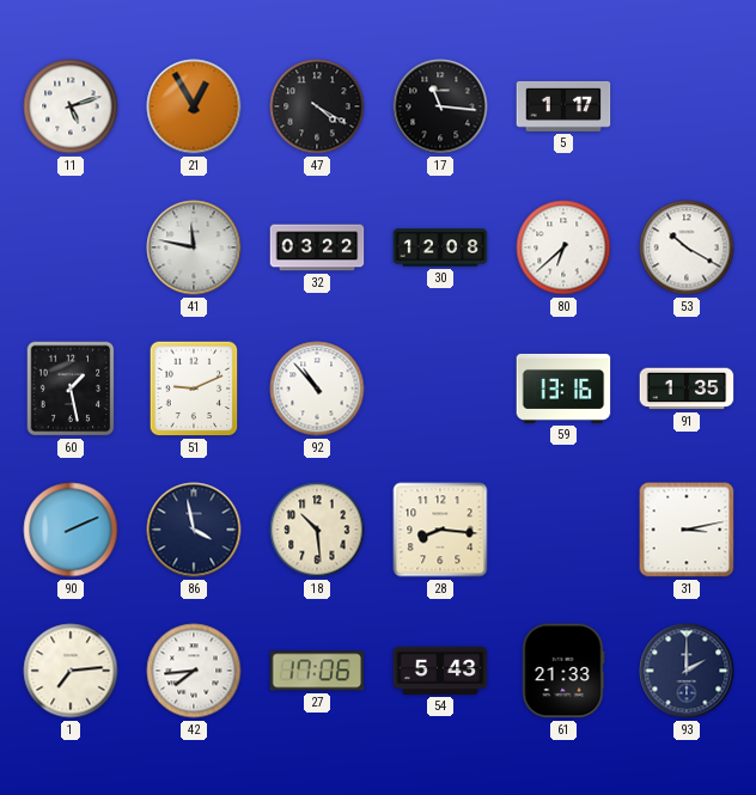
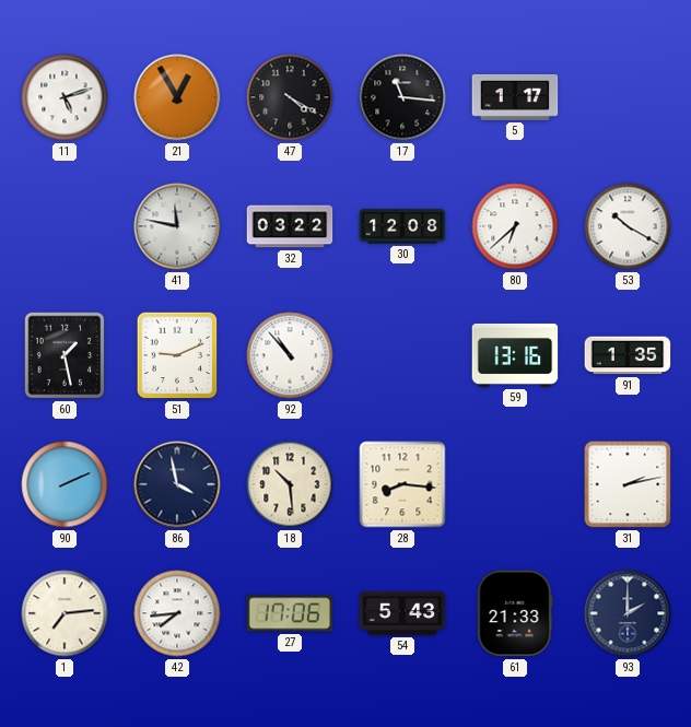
31: 3:13 -> 2:13
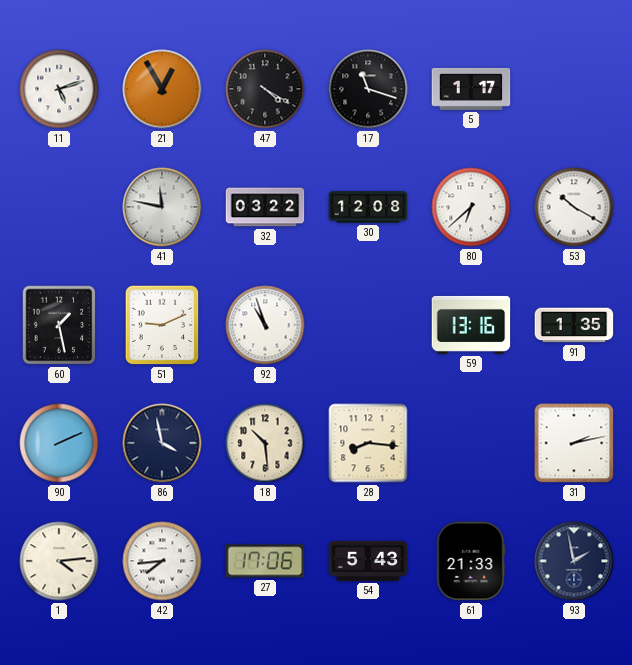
17: 11:16 -> 11:18
92: 10:53 -> 10:57
1: 7:14 -> 4:14
93: 2:00 -> 1:58
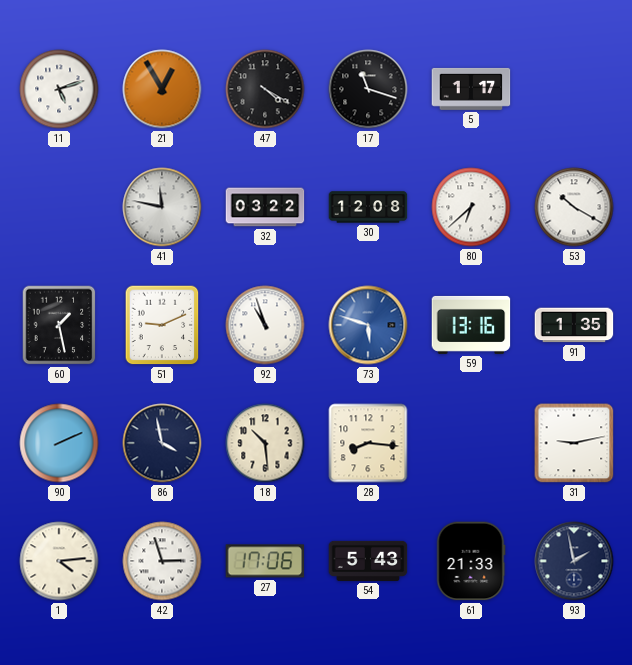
73: none -> 5:48
31: 2:13 -> 9:13
42: 7:44 -> 2:57
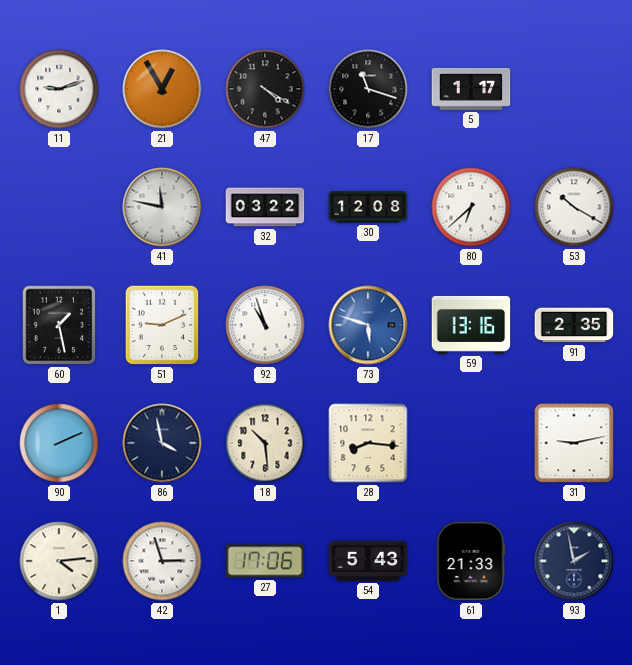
11: 5:12 -> 9:12
91: 1:35 -> 2:35
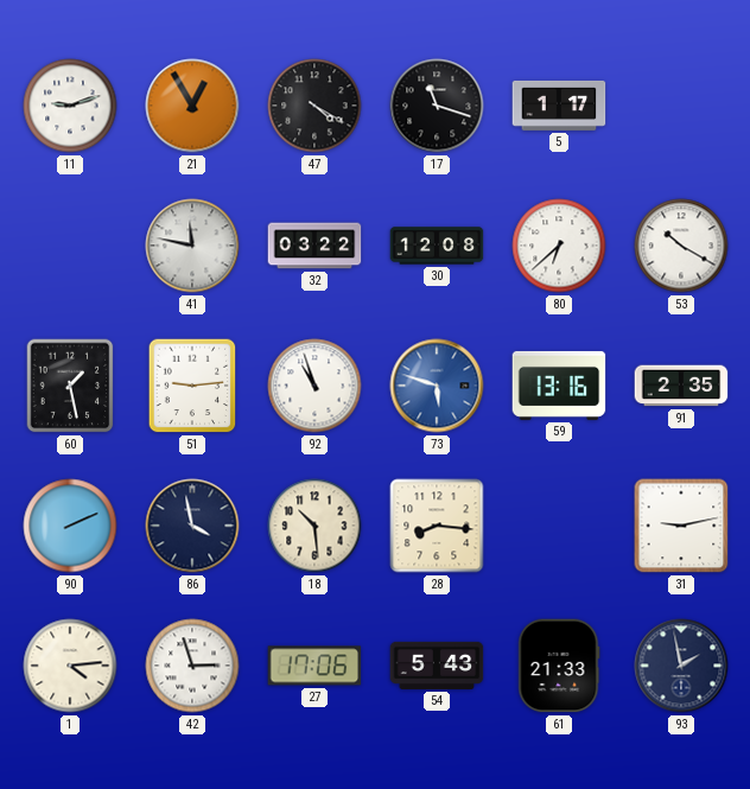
51: 9:11 -> 9:14
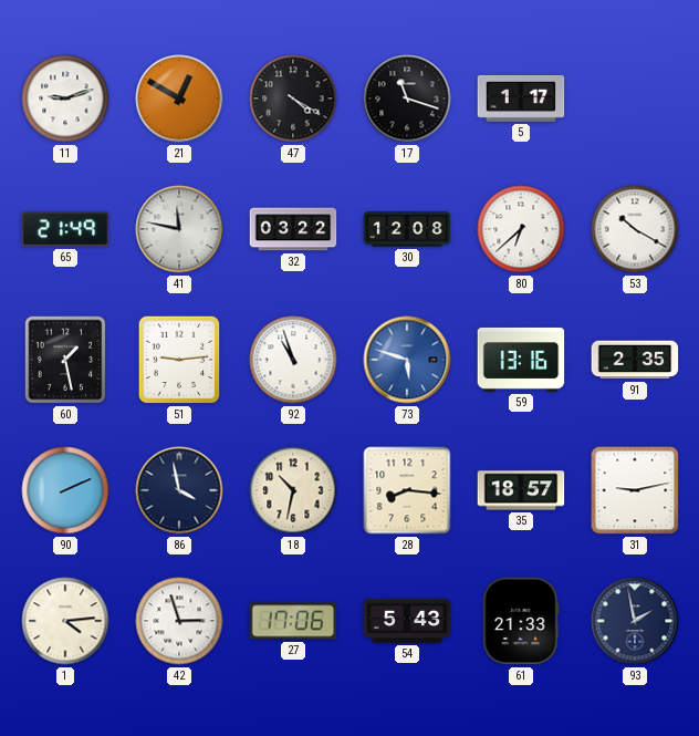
21: 12:55 -> 12:50
65: none -> 21:49
18: 10:29 -> 10:32
35: none -> 18:57
